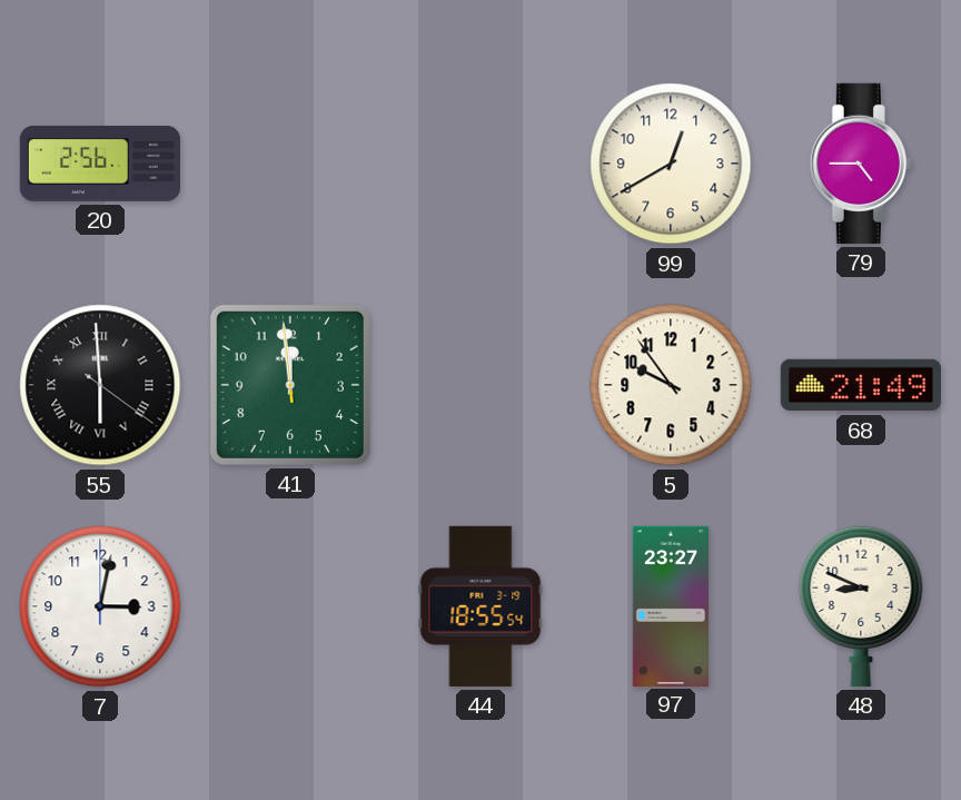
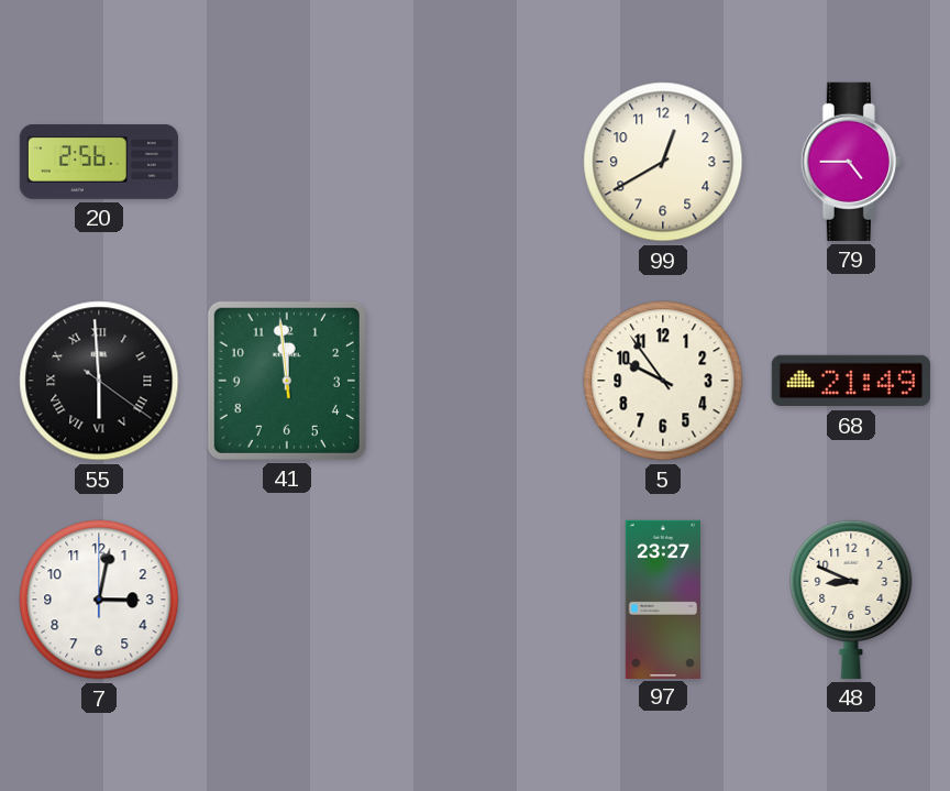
44: 18:55 -> none
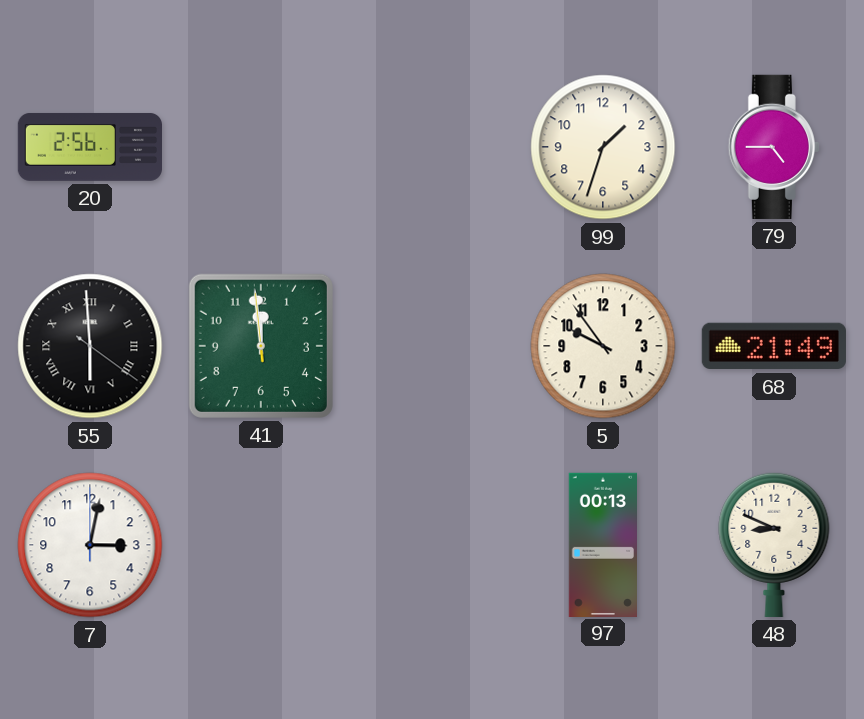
99: 12:40 -> 1:33
97: 23:27 -> 00:13
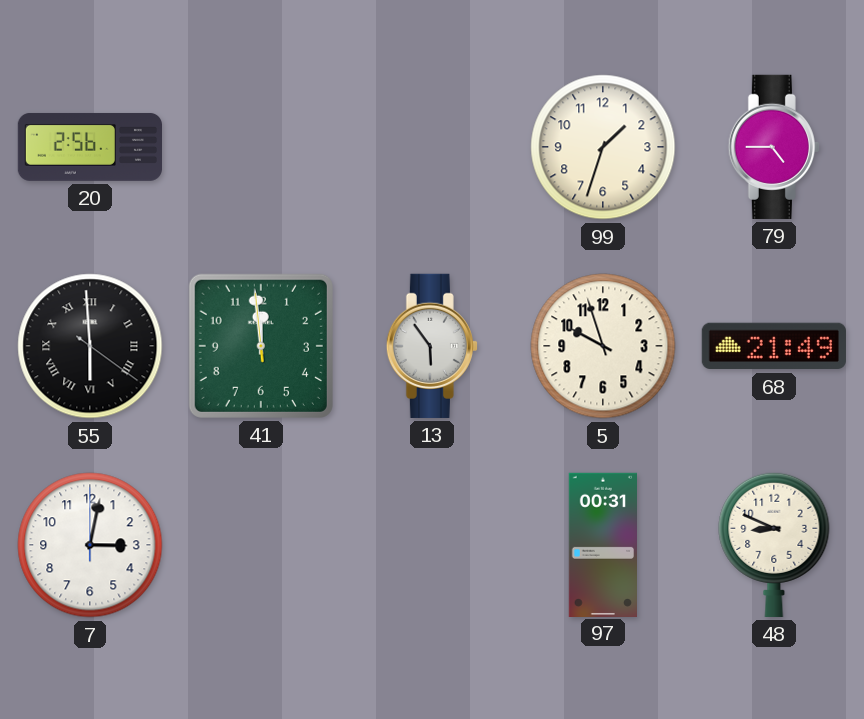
13: none -> 5:54
5: 9:54 -> 9:57
97: 00:13 -> 00:31
